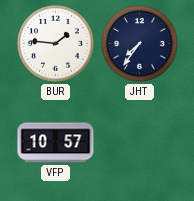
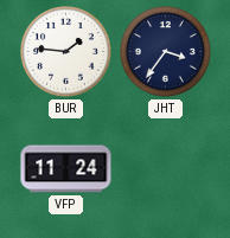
JHT: 7:36 -> 3:36
VFP: 10:57 -> 11:24
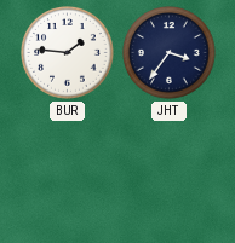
VFP: 11:24 -> none
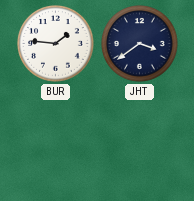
JHT: 3:36 -> 3:39
